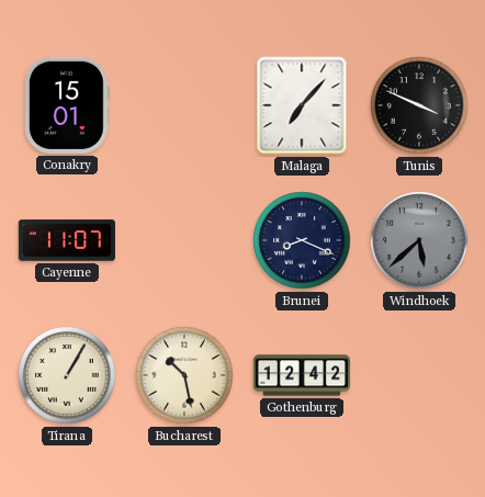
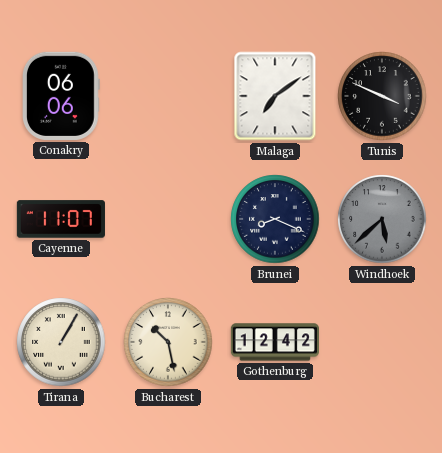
Conakry: 15:01 -> 06:06
Malaga: 7:07 -> 7:09
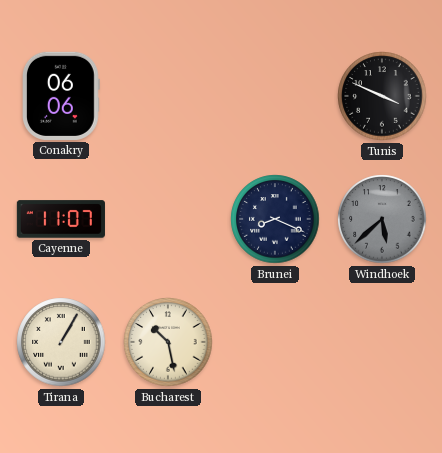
Malaga: 7:09 -> none
Gothenburg: 12:42 -> none
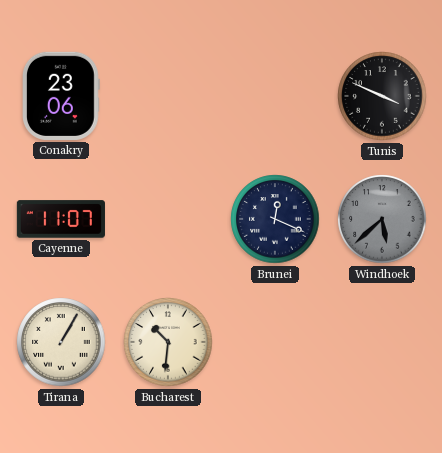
Conakry: 06:06 -> 23:06
Brunei: 8:19 -> 12:19
Bucharest: 10:28 -> 10:31
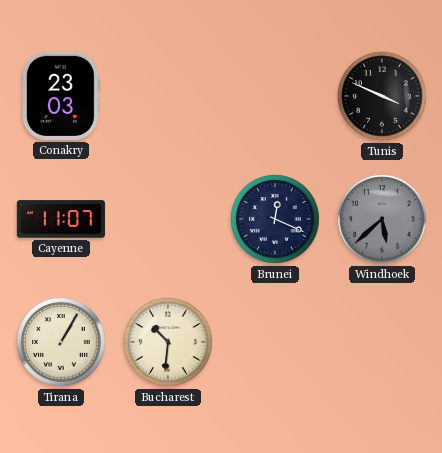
Conakry: 23:06 -> 23:03
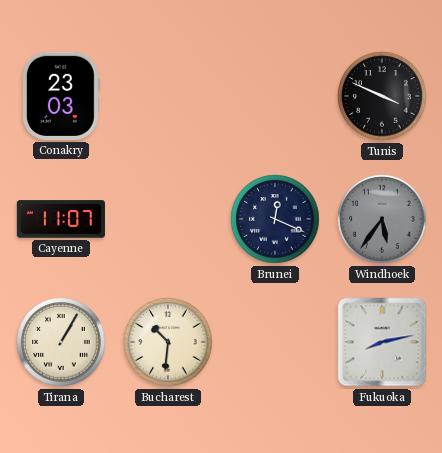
Windhoek: 5:38 -> 5:36
Fukuoka: none -> 8:13
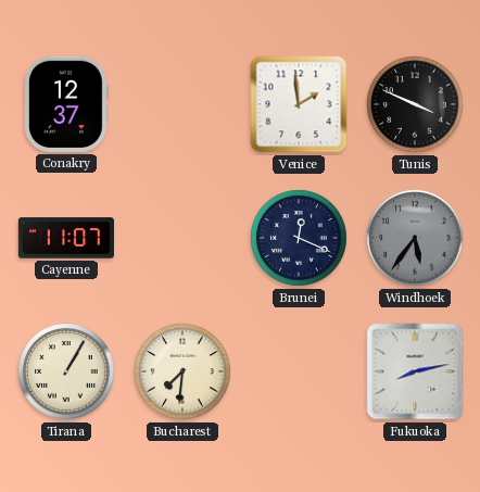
Conakry: 23:03 -> 12:37
Venice: none -> 1:59
Bucharest: 10:31 -> 7:31
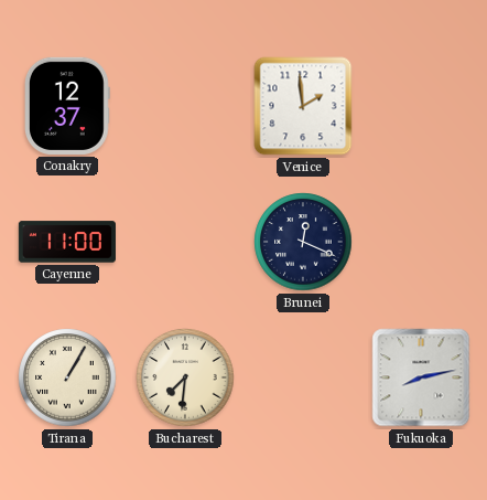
Tunis: 3:49 -> none
Cayenne: 11:07 -> 11:00
Windhoek: 5:36 -> none
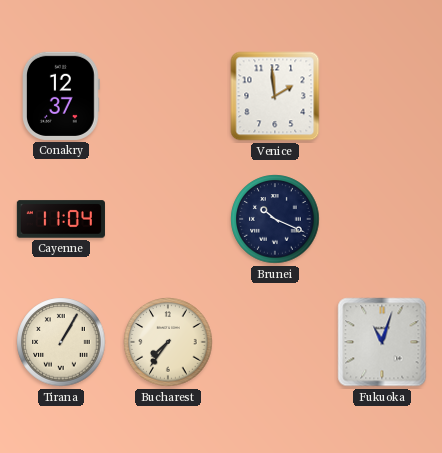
Cayenne: 11:00 -> 11:04
Brunei: 12:19 -> 10:19
Bucharest: 7:31 -> 7:36
Fukuoka: 8:13 -> 11:03
